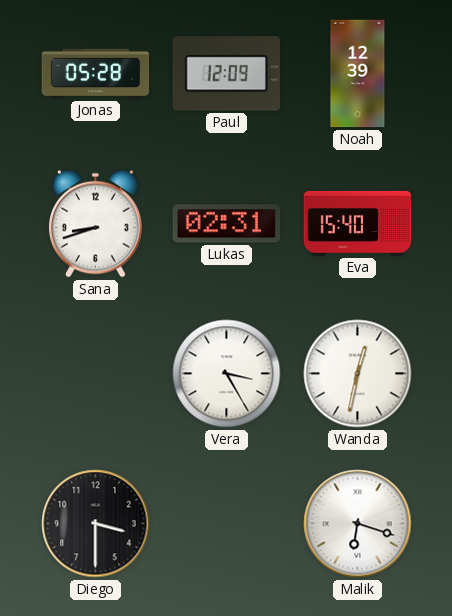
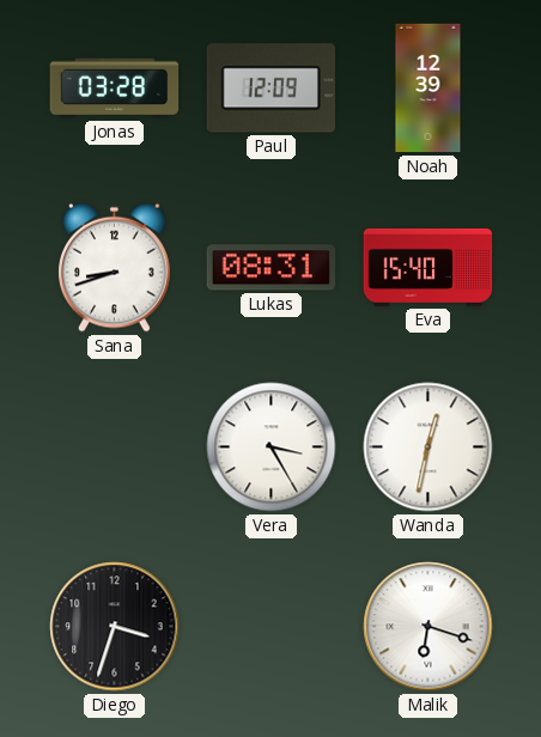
Jonas: 05:28 -> 03:28
Lukas: 02:31 -> 08:31
Diego: 3:30 -> 3:33
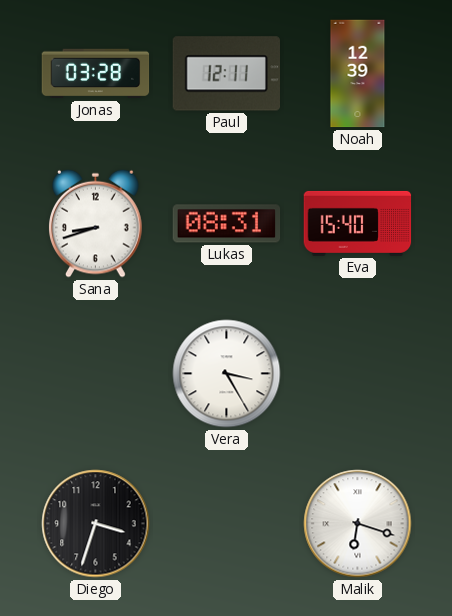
Paul: 12:09 -> 12:11
Wanda: 12:32 -> none
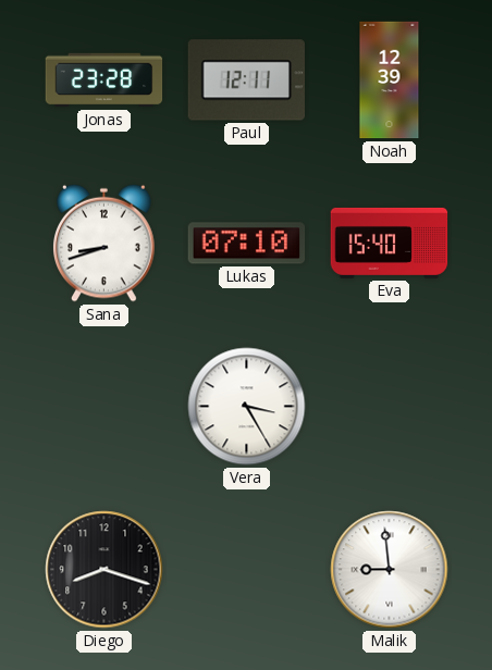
Jonas: 03:28 -> 23:28
Lukas: 08:31 -> 07:10
Diego: 3:33 -> 8:18
Malik: 6:18 -> 8:59
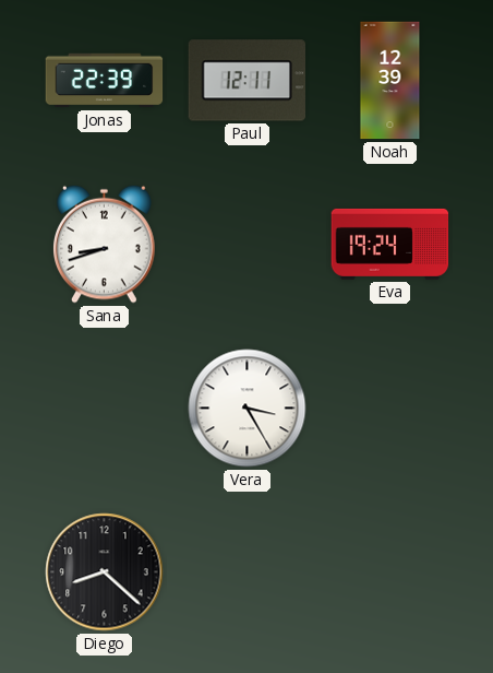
Jonas: 23:28 -> 22:39
Lukas: 07:10 -> none
Eva: 15:40 -> 19:24
Diego: 8:18 -> 8:22
Malik: 8:59 -> none
